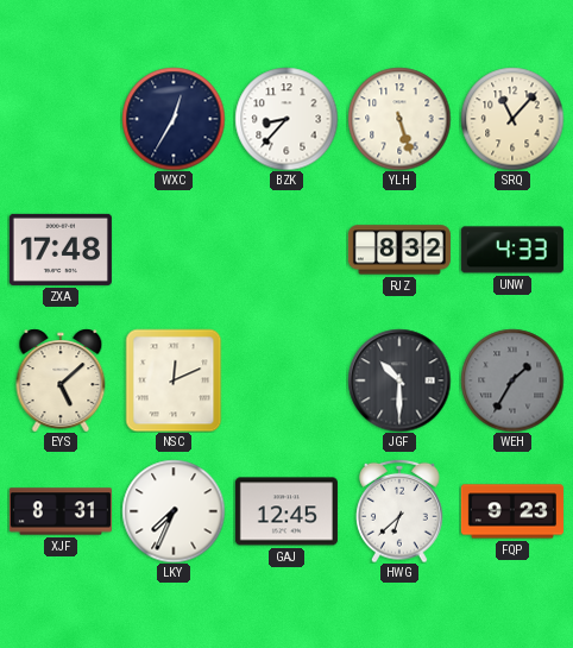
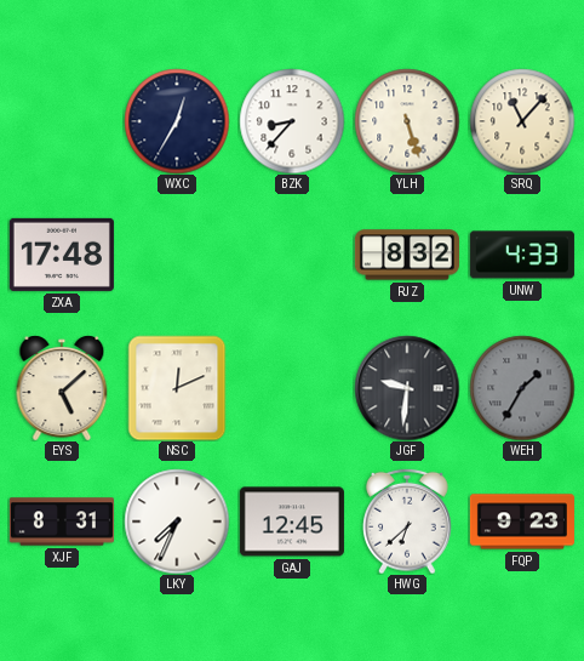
JGF: 10:30 -> 9:31
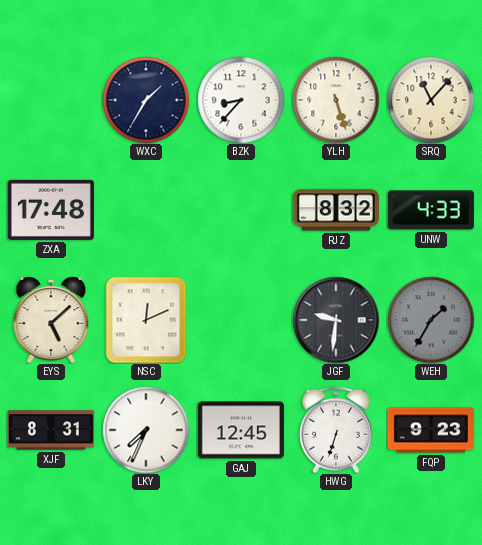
WXC: 12:35 -> 1:35
HWG: 6:38 -> 6:33
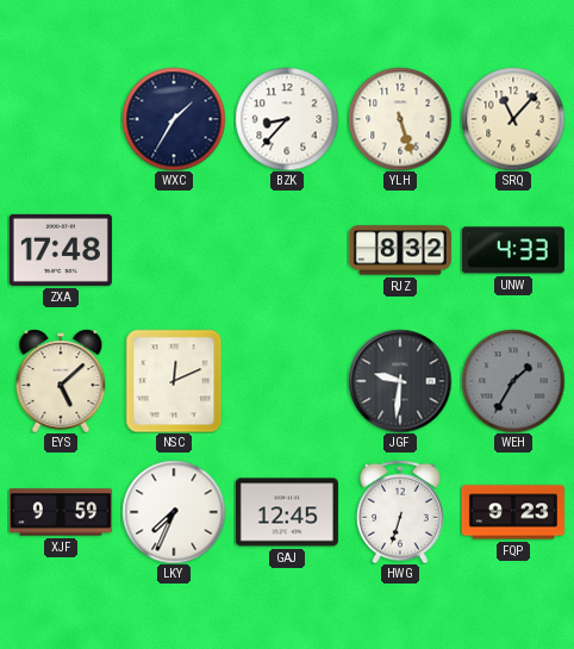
XJF: 8:31 -> 9:59
